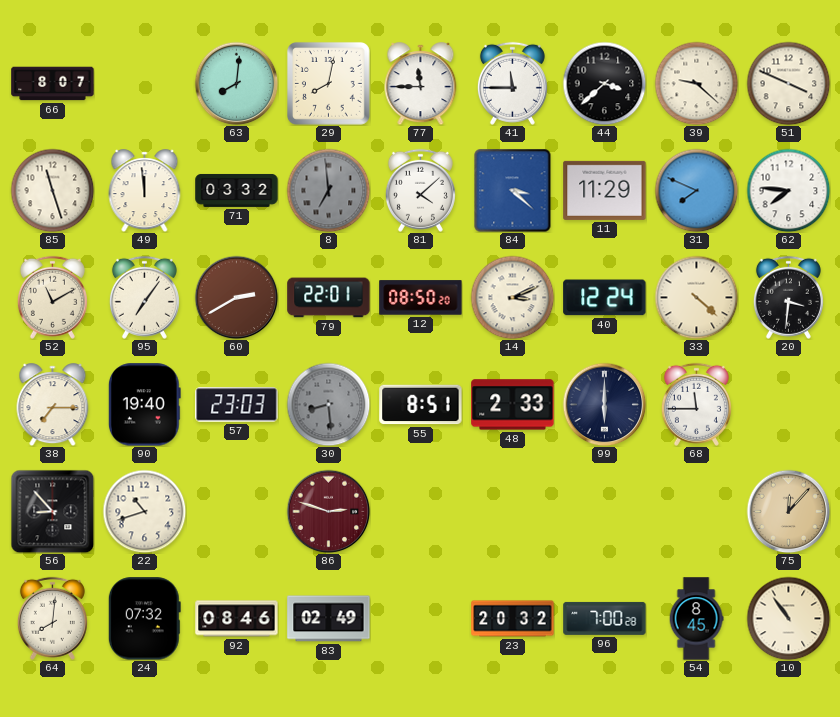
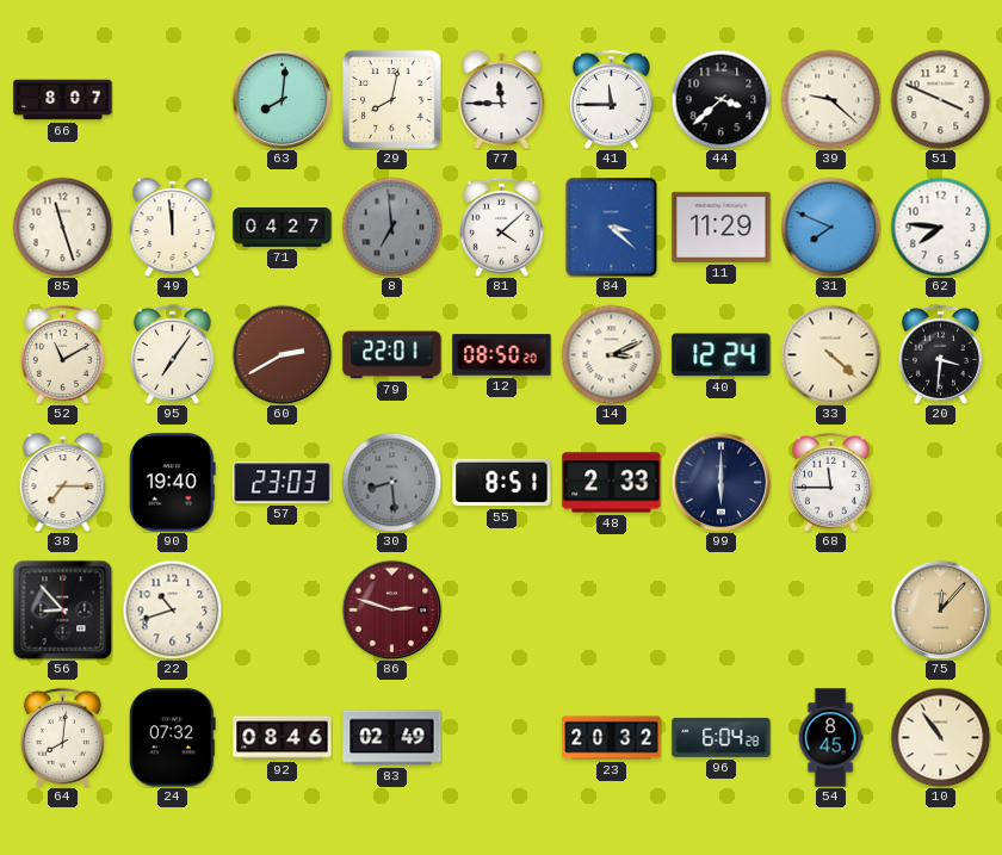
71: 03:32 -> 04:27
96: 7:00 -> 6:04
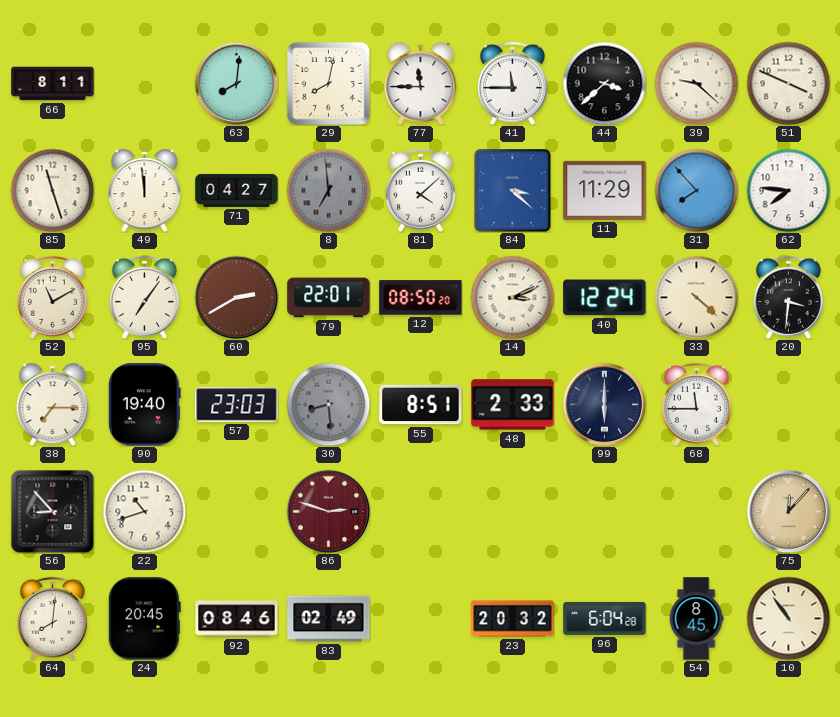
66: 8:07 -> 8:11
31: 7:49 -> 7:53
24: 07:32 -> 20:45
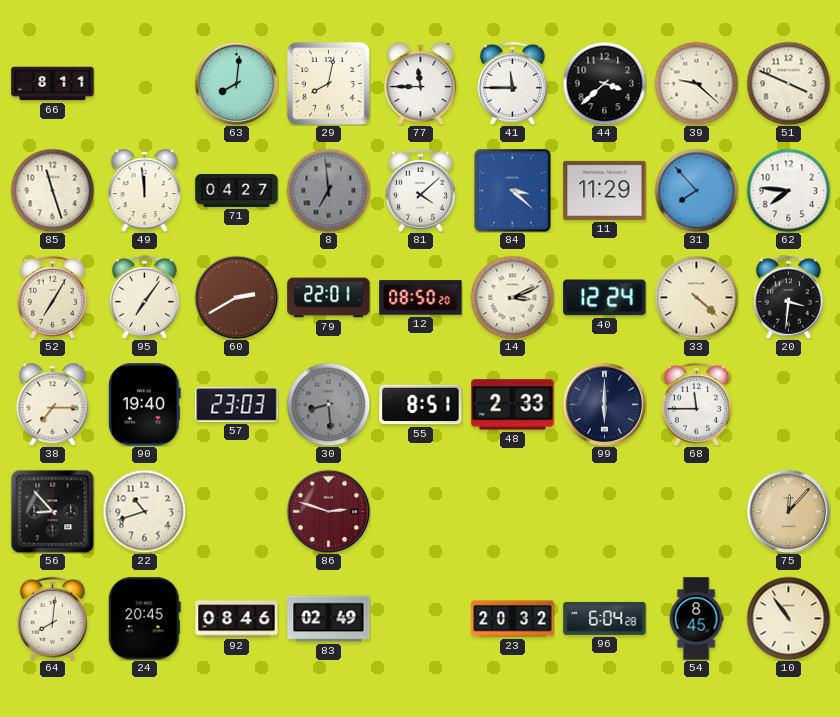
52: 11:10 -> 7:05
